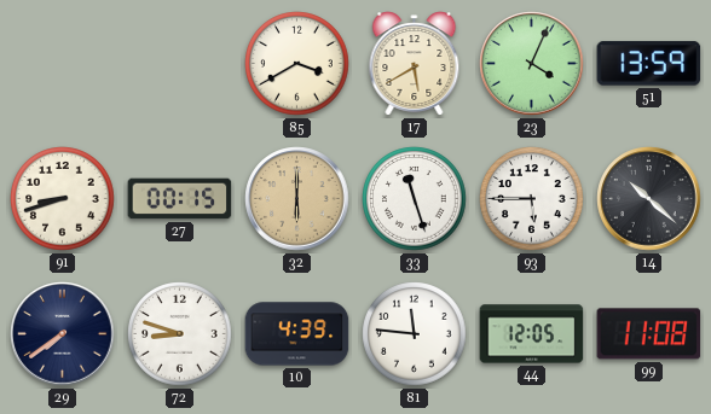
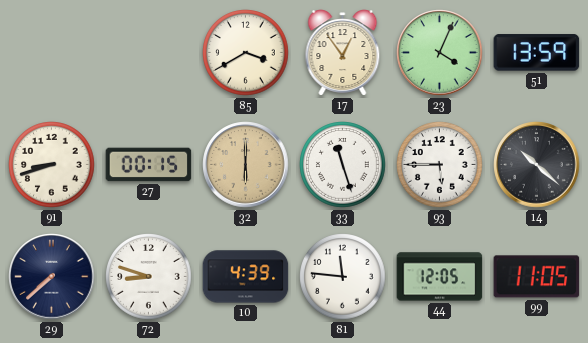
17: 5:40 -> 12:54
29: 7:39 -> 7:38
99: 11:08 -> 11:05
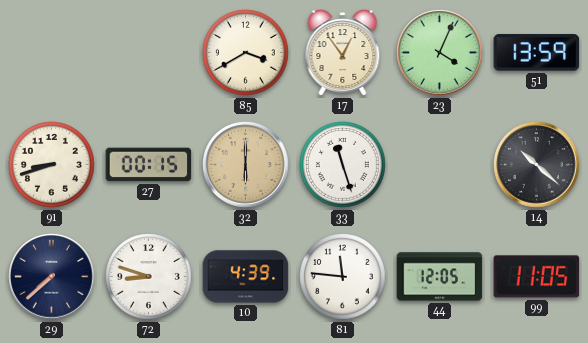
93: 5:45 -> none
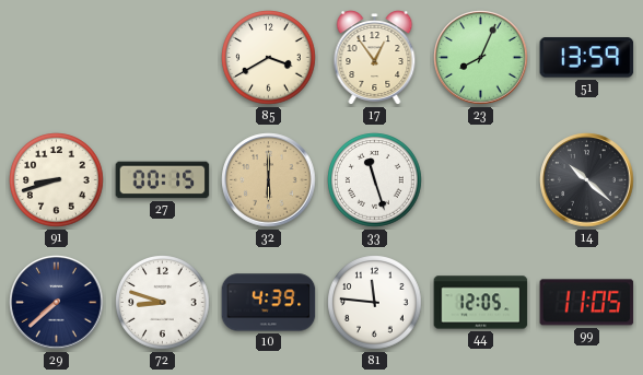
23: 4:04 -> 8:04
